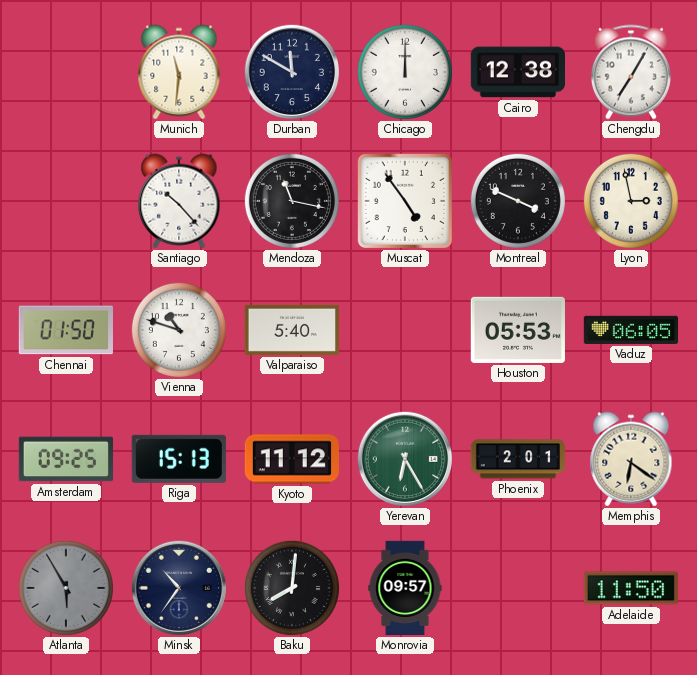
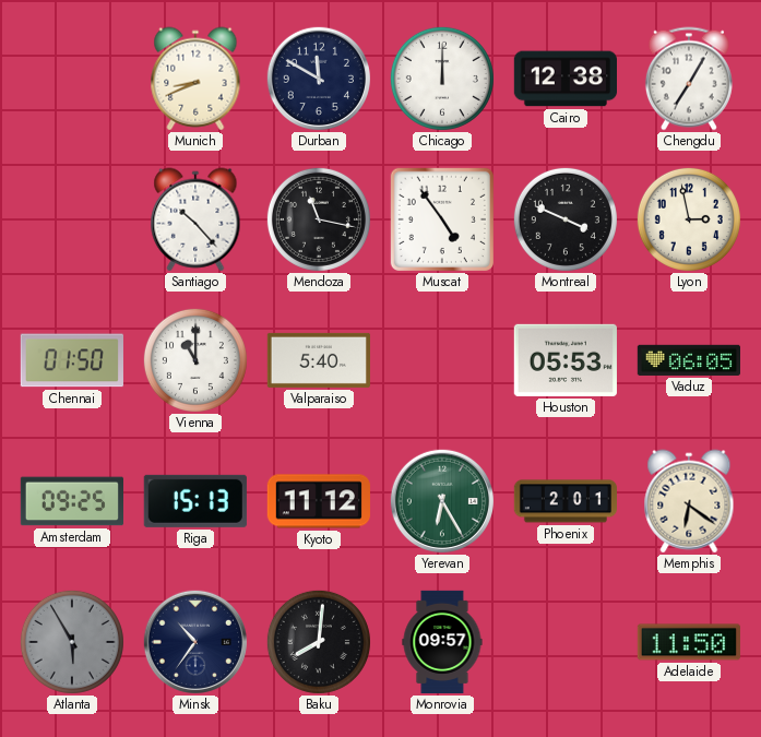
Munich: 11:31 -> 8:41
Vienna: 10:48 -> 11:00
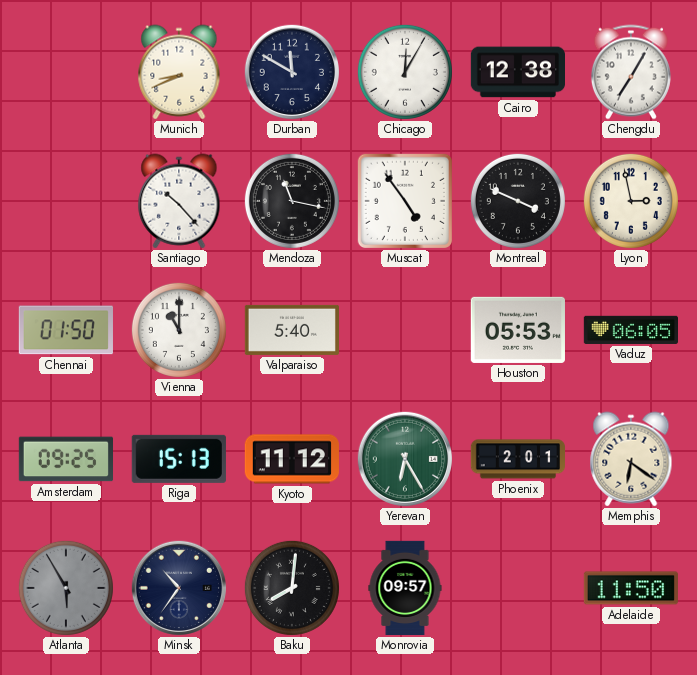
Chicago: 12:00 -> 12:05
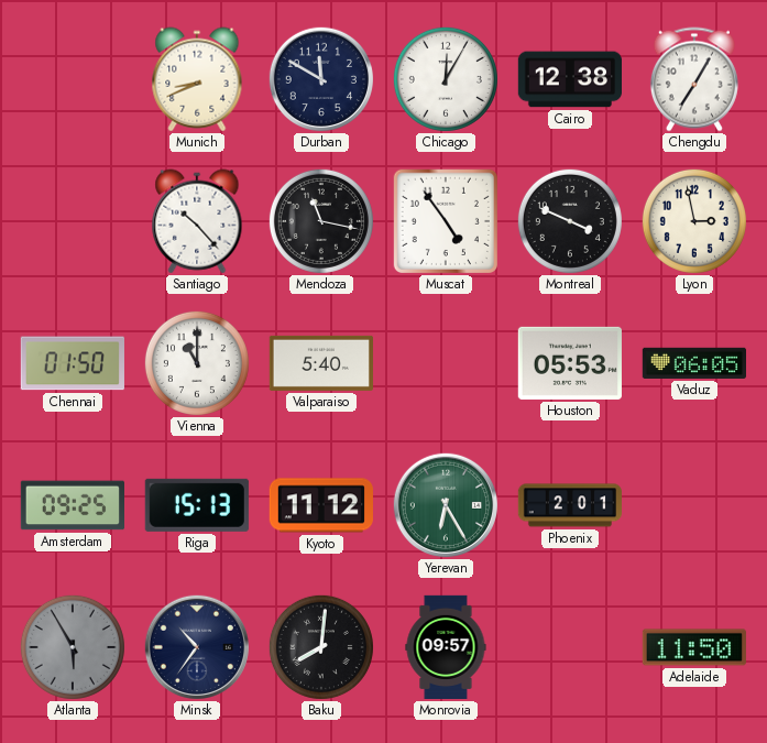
Memphis: 6:21 -> none
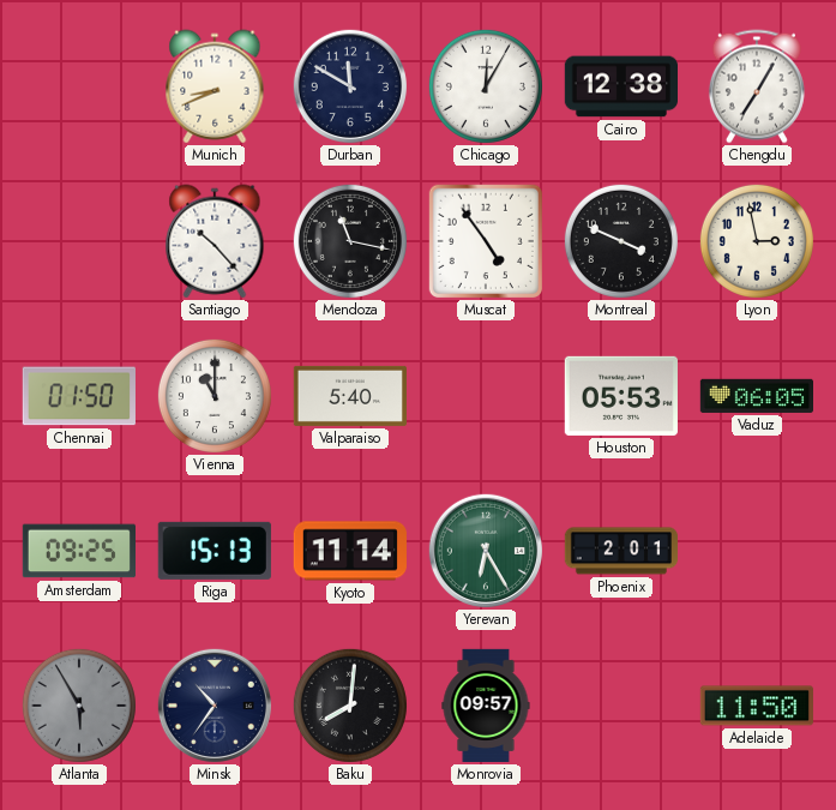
Kyoto: 11:12 -> 11:14
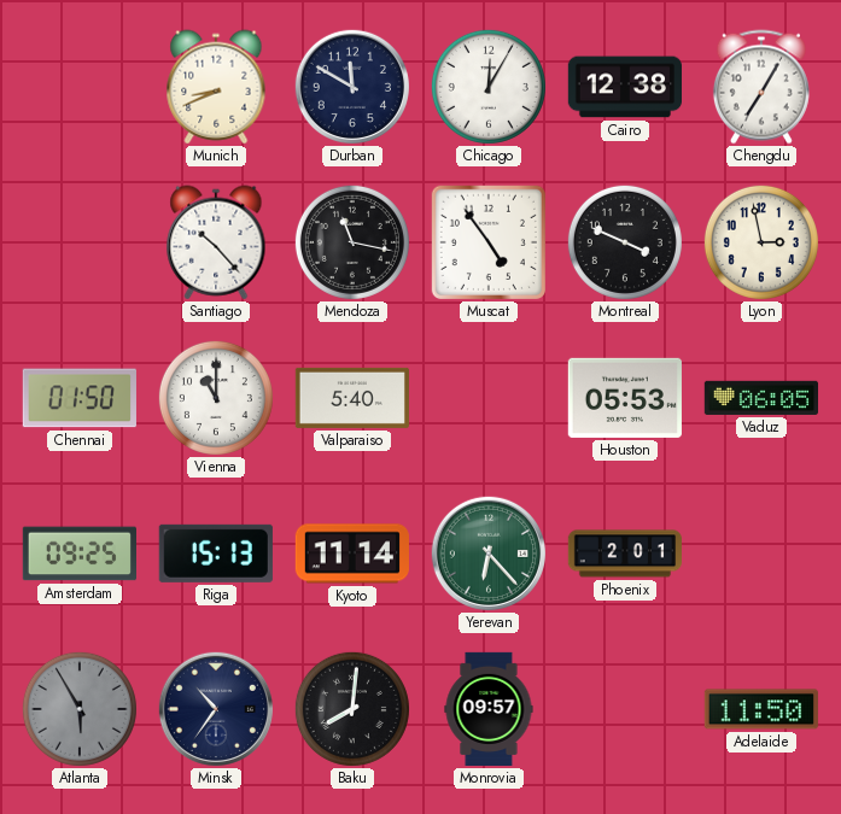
Yerevan: 6:25 -> 6:23
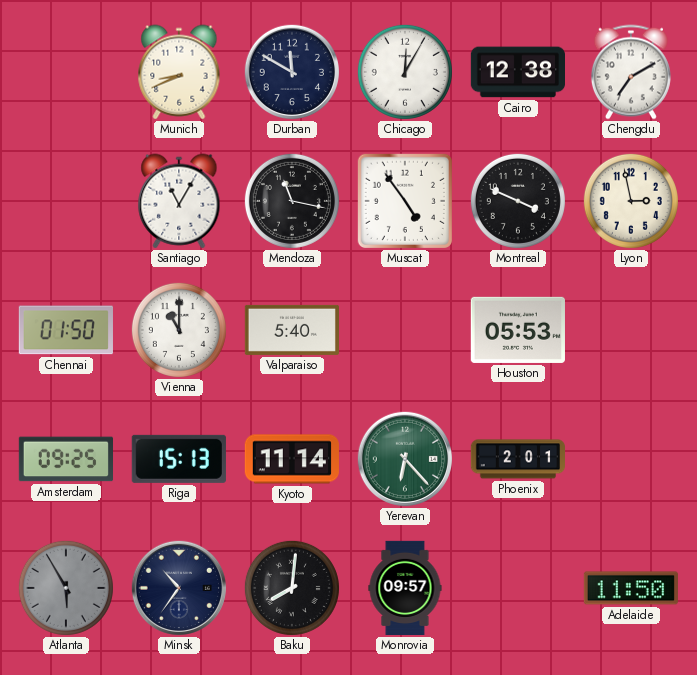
Chengdu: 7:05 -> 7:10
Santiago: 10:23 -> 11:05
Vaduz: 06:05 -> none
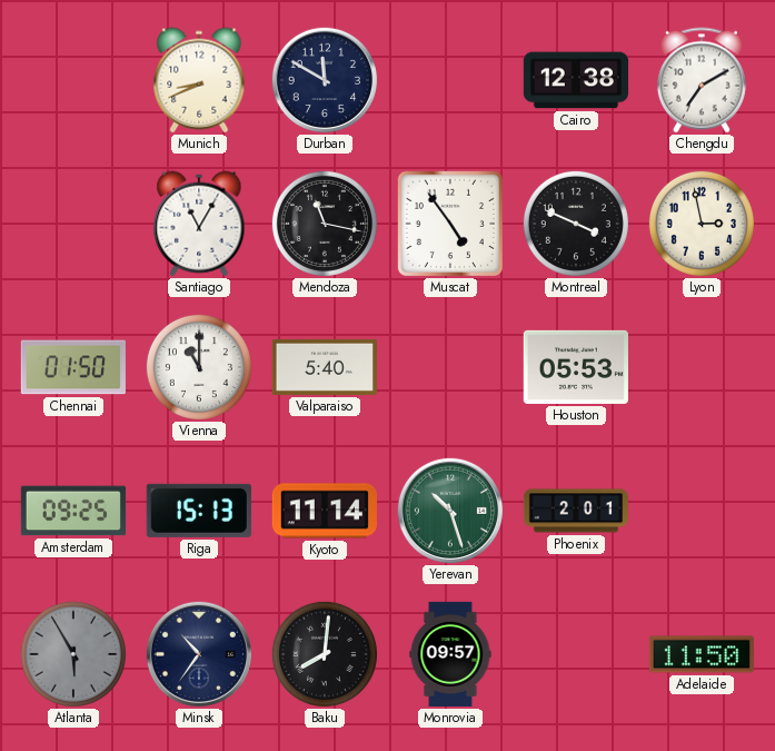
Chicago: 12:05 -> none
Yerevan: 6:23 -> 10:27
